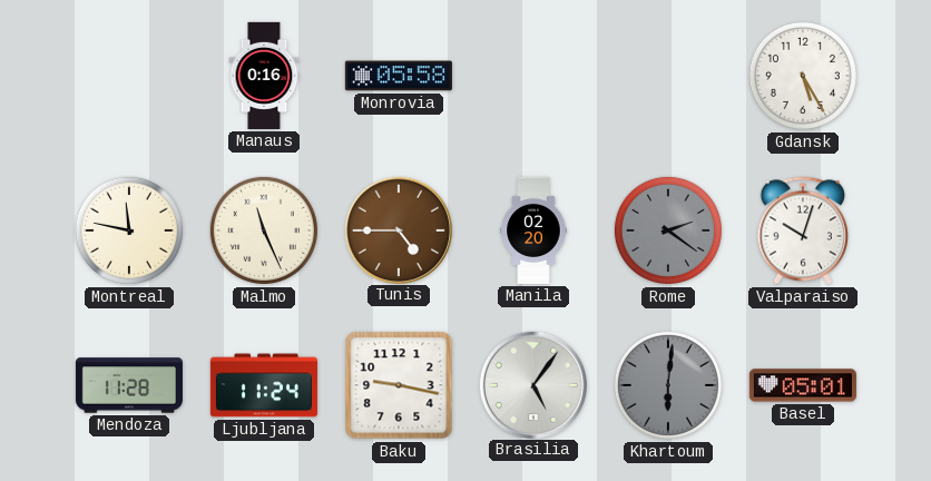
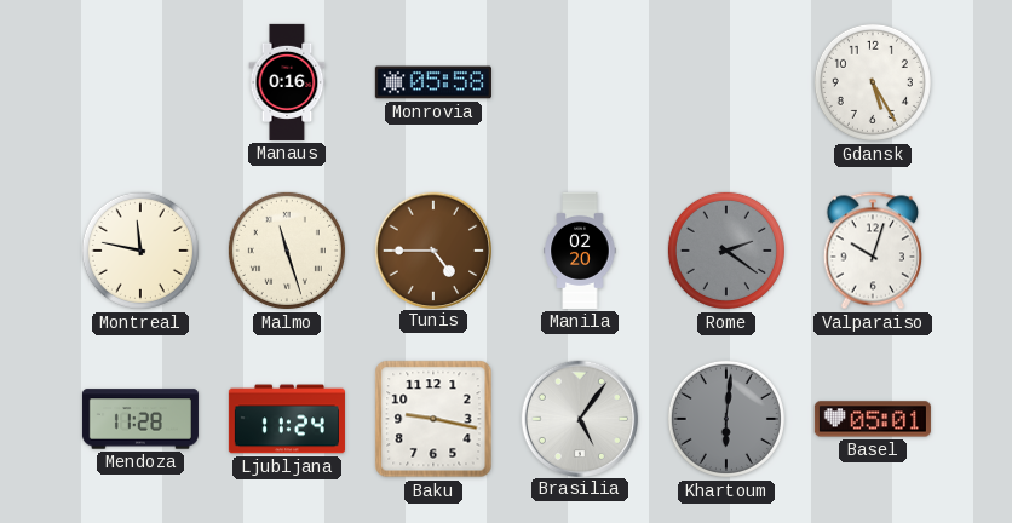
Malmo: 11:26 -> 11:27
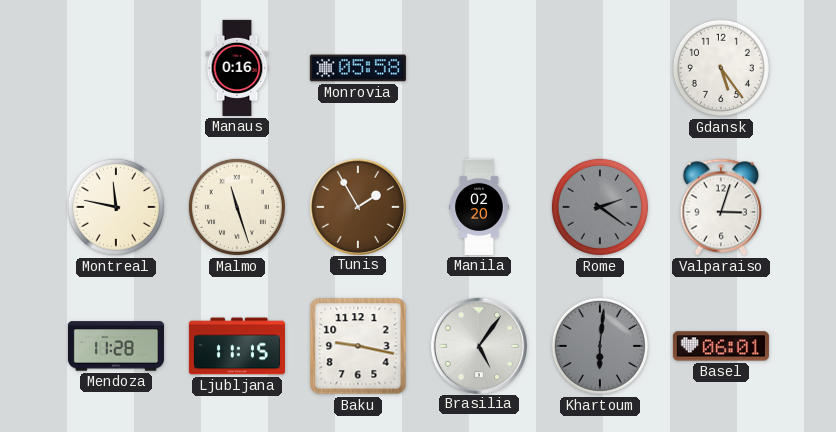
Gdansk: 5:25 -> 5:24
Tunis: 4:45 -> 1:55
Valparaiso: 10:03 -> 3:03
Ljubljana: 11:24 -> 11:15
Basel: 05:01 -> 06:01
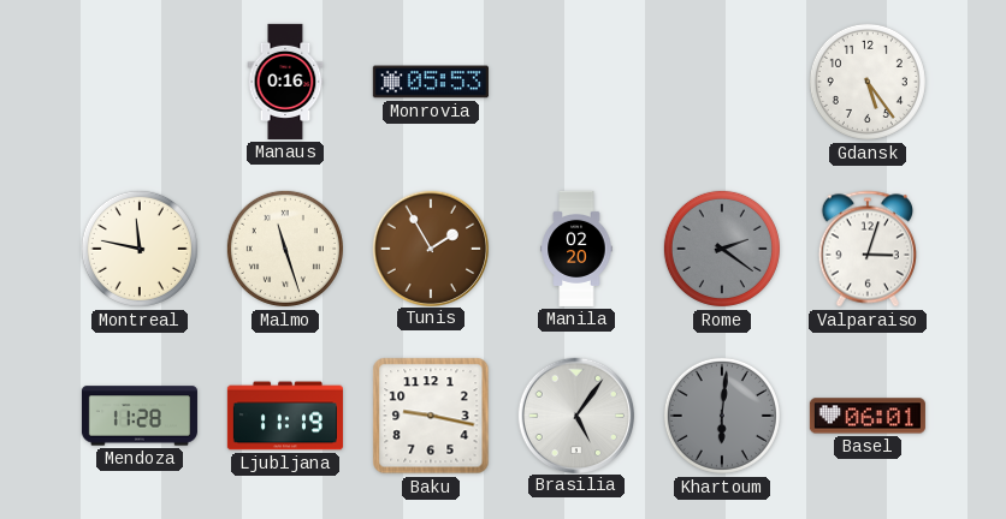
Monrovia: 05:58 -> 05:53
Ljubljana: 11:15 -> 11:19
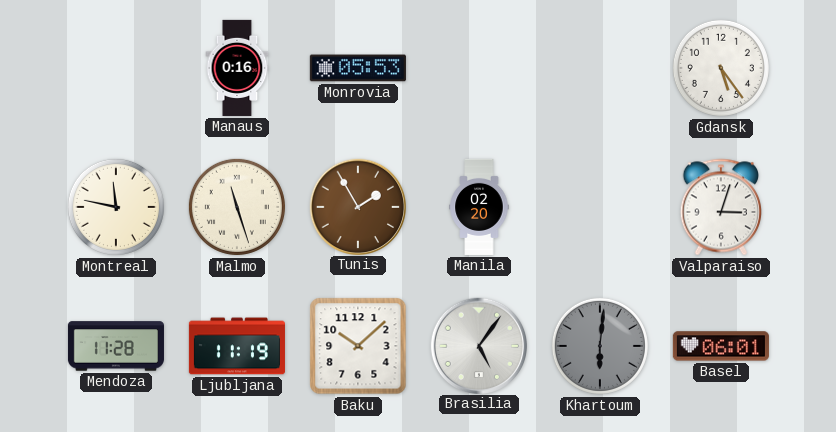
Rome: 2:21 -> none
Baku: 9:17 -> 10:08
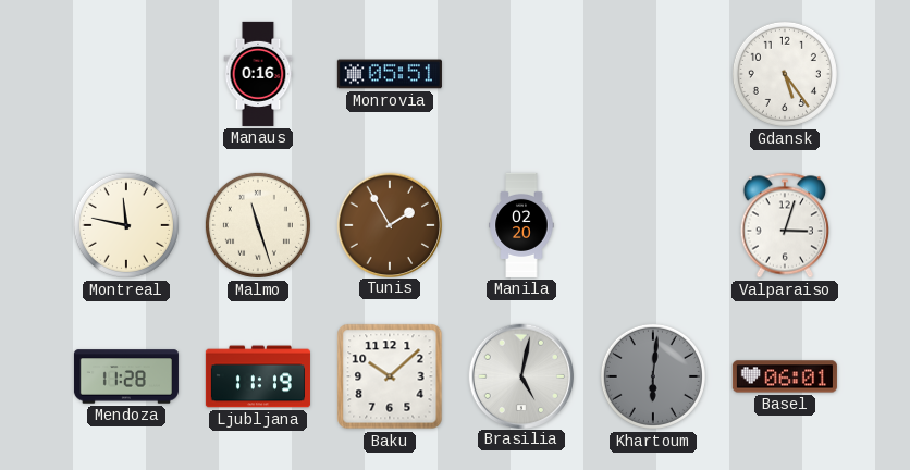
Monrovia: 05:53 -> 05:51
Brasilia: 5:06 -> 5:02
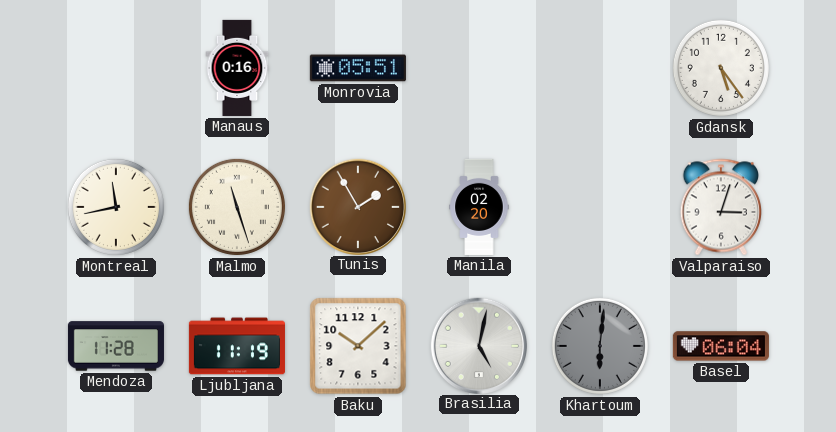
Montreal: 11:47 -> 11:43
Basel: 06:01 -> 06:04
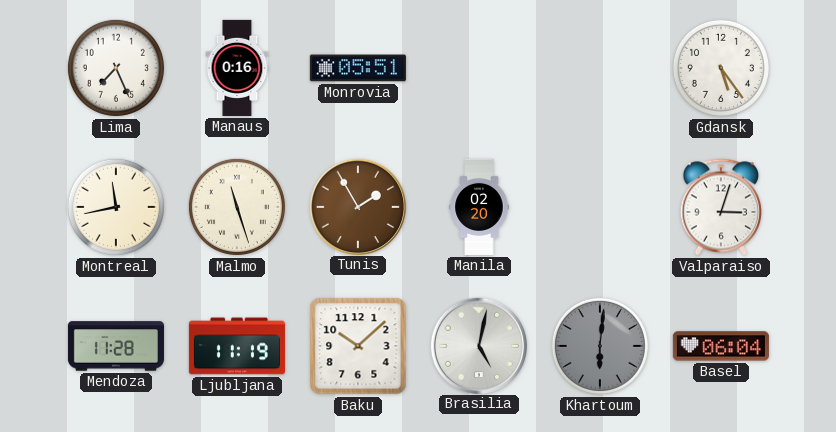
Lima: none -> 7:26
